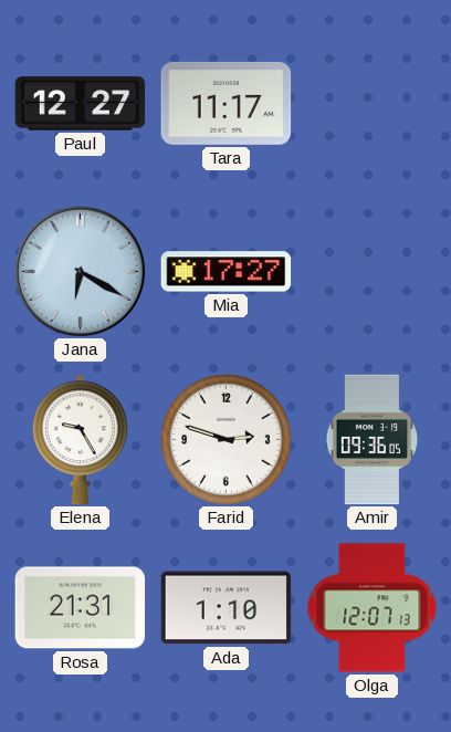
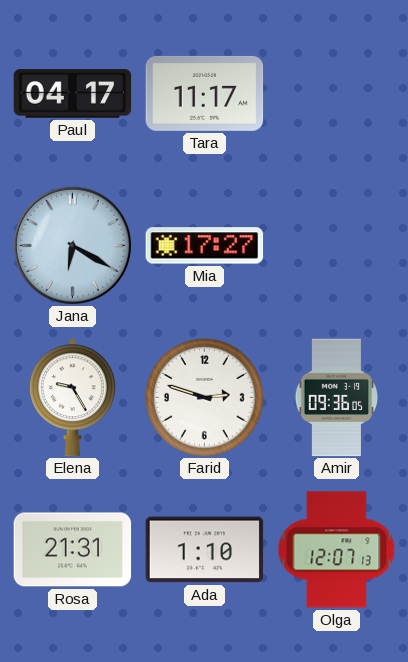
Paul: 12:27 -> 04:17
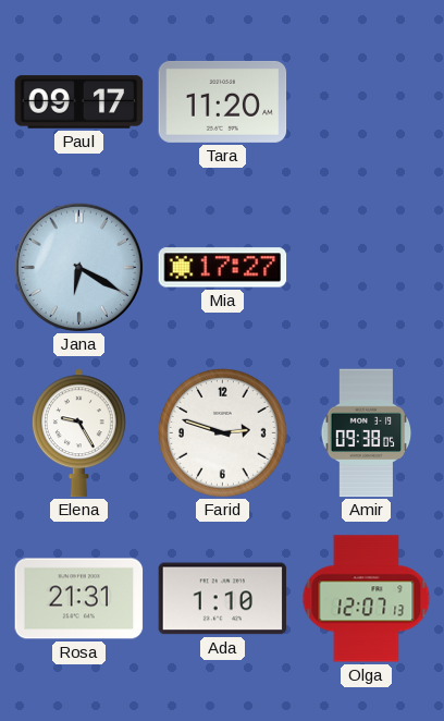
Paul: 04:17 -> 09:17
Tara: 11:17 -> 11:20
Amir: 09:36 -> 09:38
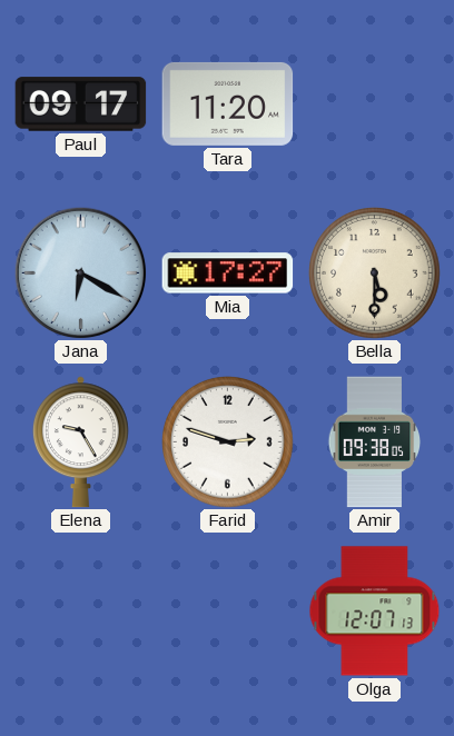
Bella: none -> 5:30
Rosa: 21:31 -> none
Ada: 1:10 -> none
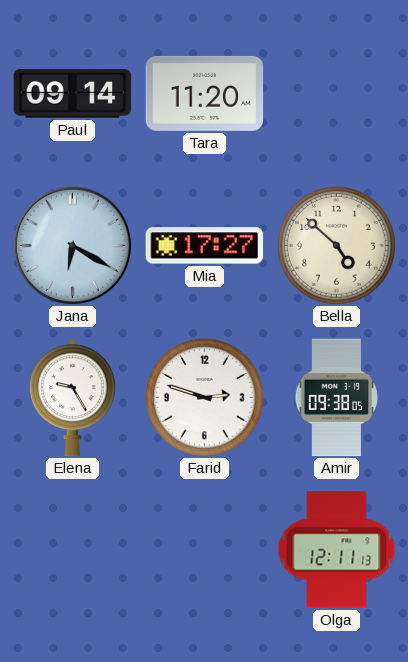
Paul: 09:17 -> 09:14
Bella: 5:30 -> 4:52
Olga: 12:07 -> 12:11
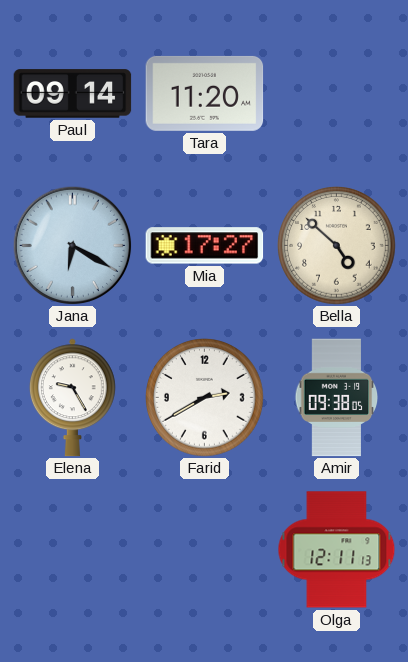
Farid: 2:48 -> 2:40
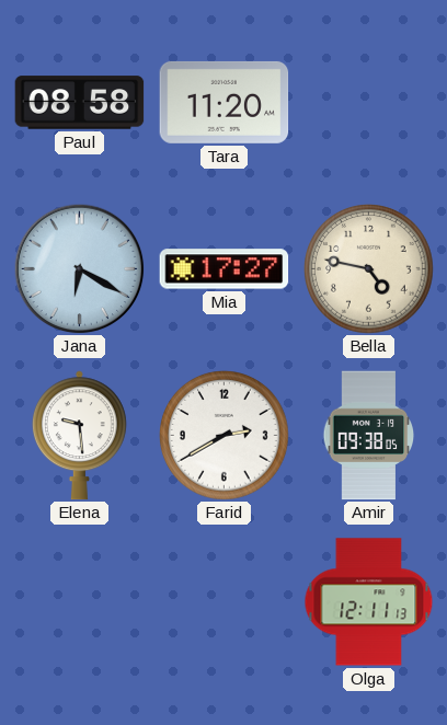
Paul: 09:14 -> 08:58
Bella: 4:52 -> 4:47
Elena: 9:25 -> 9:29
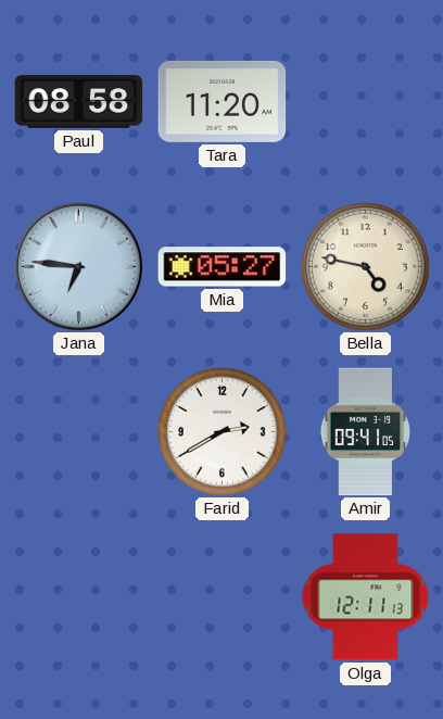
Jana: 6:20 -> 6:46
Mia: 17:27 -> 05:27
Elena: 9:29 -> none
Amir: 09:38 -> 09:41
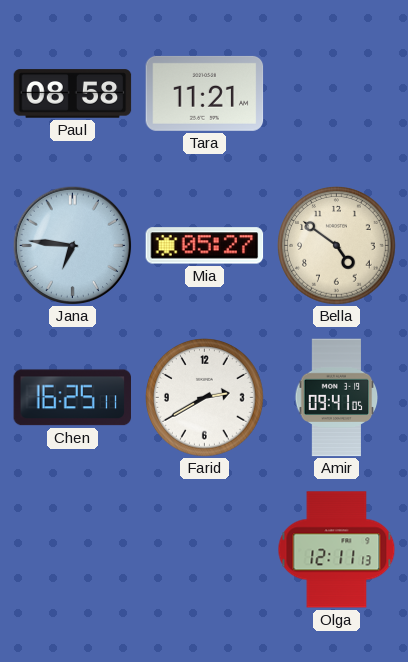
Tara: 11:20 -> 11:21
Bella: 4:47 -> 4:51
Chen: none -> 16:25
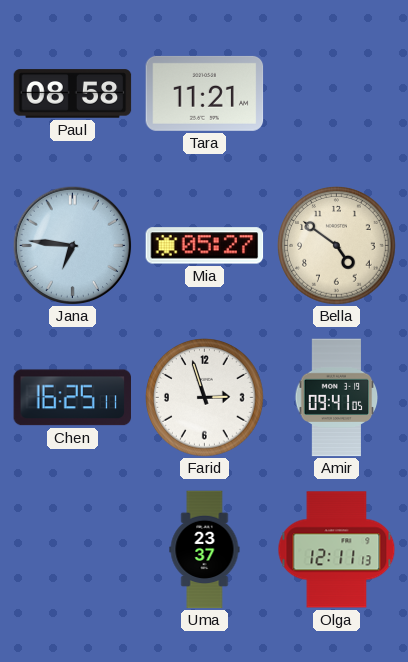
Farid: 2:40 -> 2:57
Uma: none -> 23:37
